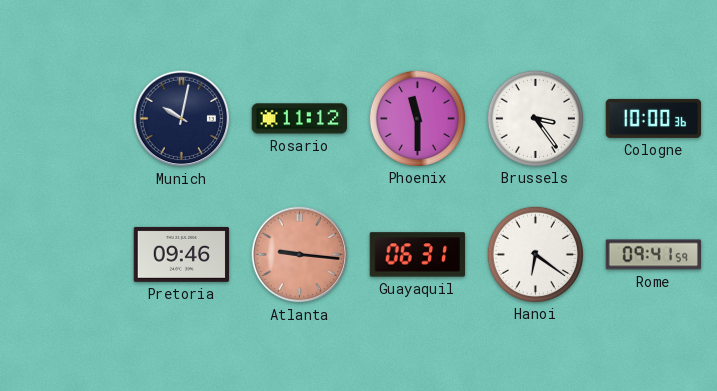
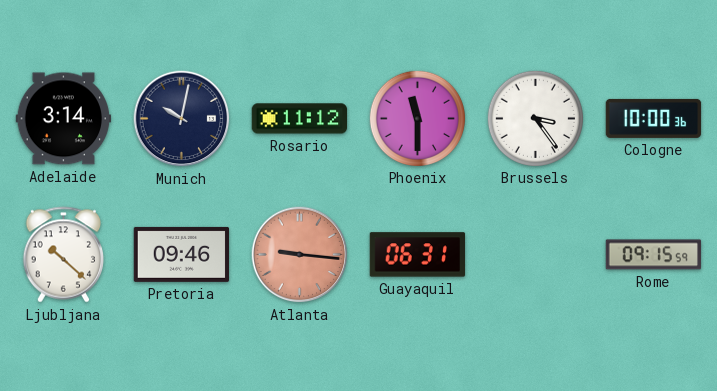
Adelaide: none -> 3:14
Ljubljana: none -> 10:22
Hanoi: 6:21 -> none
Rome: 09:41 -> 09:15
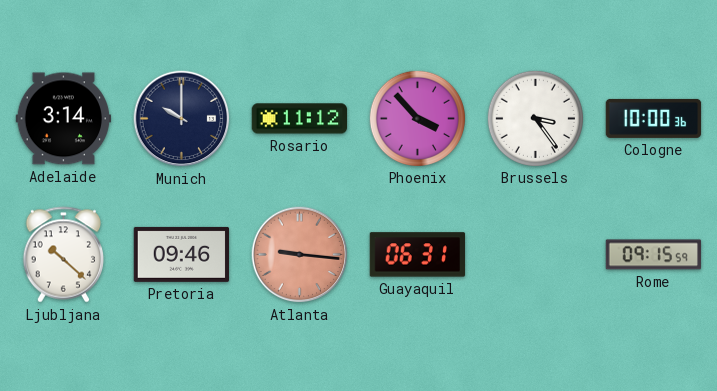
Munich: 10:02 -> 10:00
Phoenix: 11:30 -> 3:53
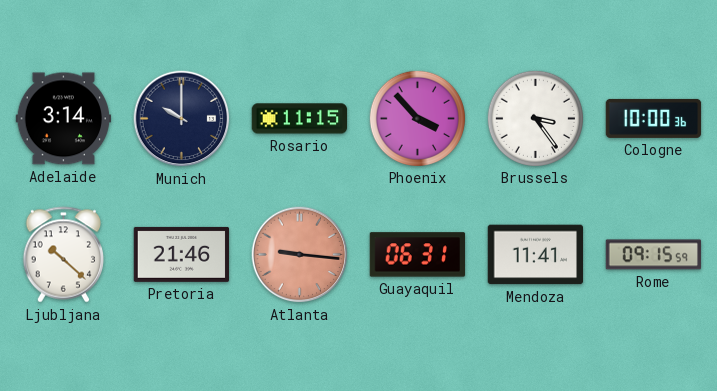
Rosario: 11:12 -> 11:15
Pretoria: 09:46 -> 21:46
Mendoza: none -> 11:41
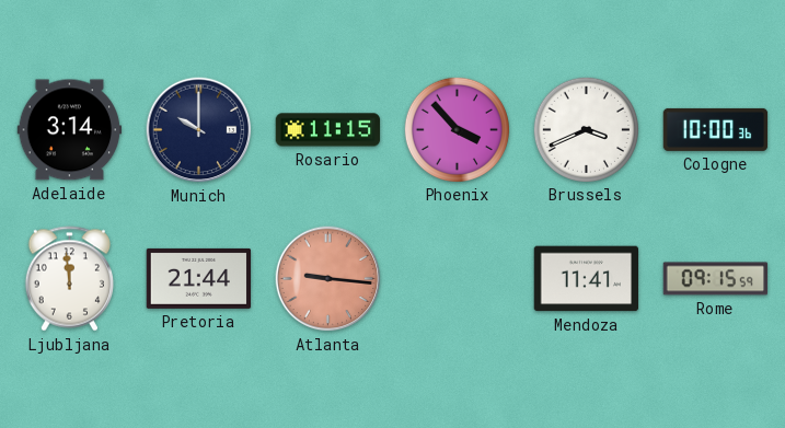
Brussels: 3:24 -> 3:41
Ljubljana: 10:22 -> 11:59
Pretoria: 21:46 -> 21:44
Guayaquil: 06:31 -> none
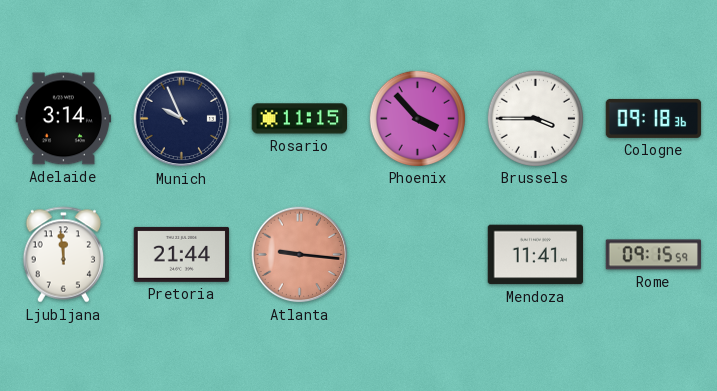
Munich: 10:00 -> 9:56
Brussels: 3:41 -> 3:45
Cologne: 10:00 -> 09:18
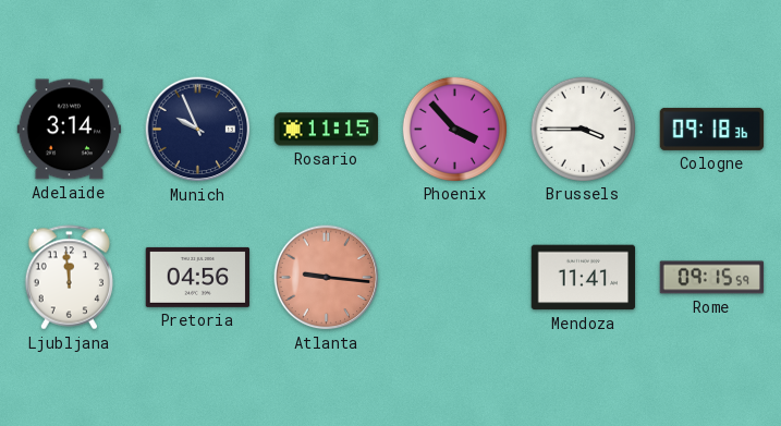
Pretoria: 21:44 -> 04:56
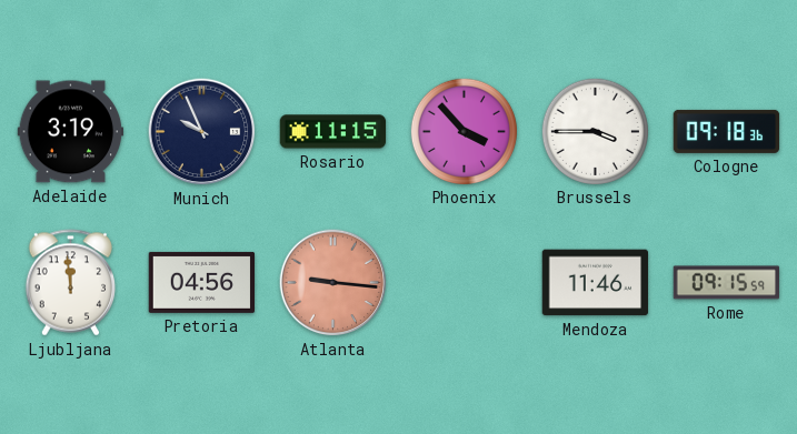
Adelaide: 3:14 -> 3:19
Mendoza: 11:41 -> 11:46
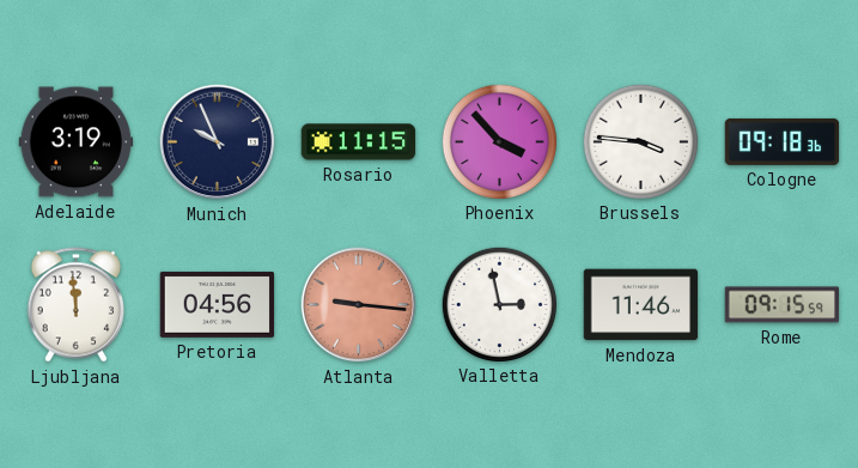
Brussels: 3:45 -> 3:46
Valletta: none -> 2:58
